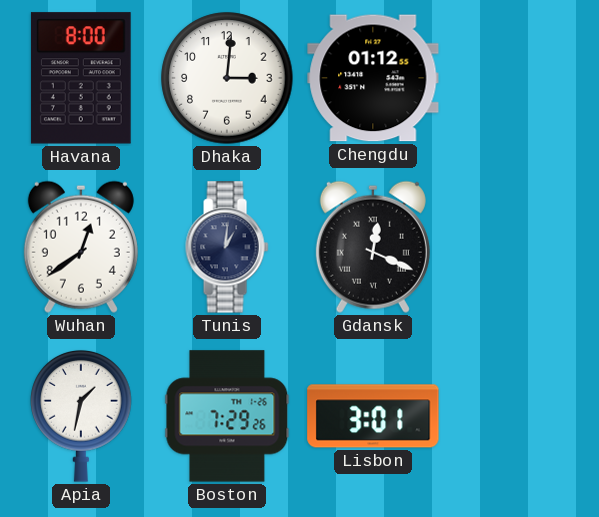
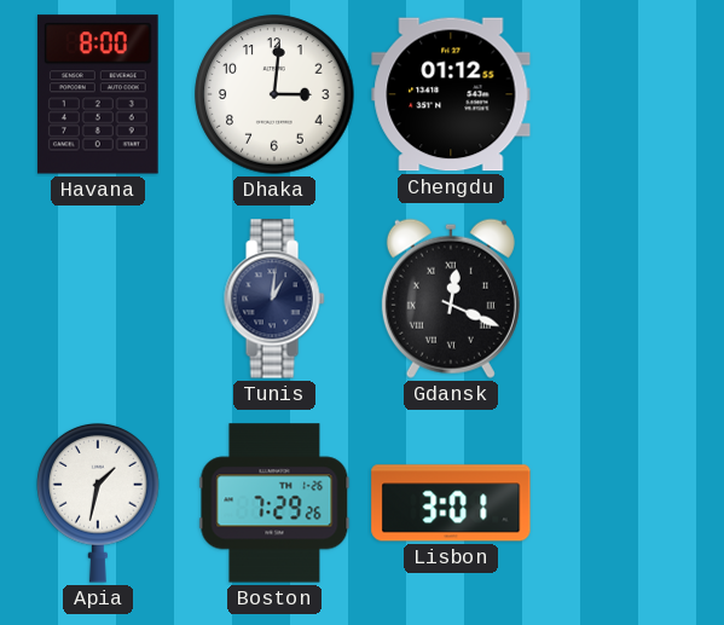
Wuhan: 12:39 -> none
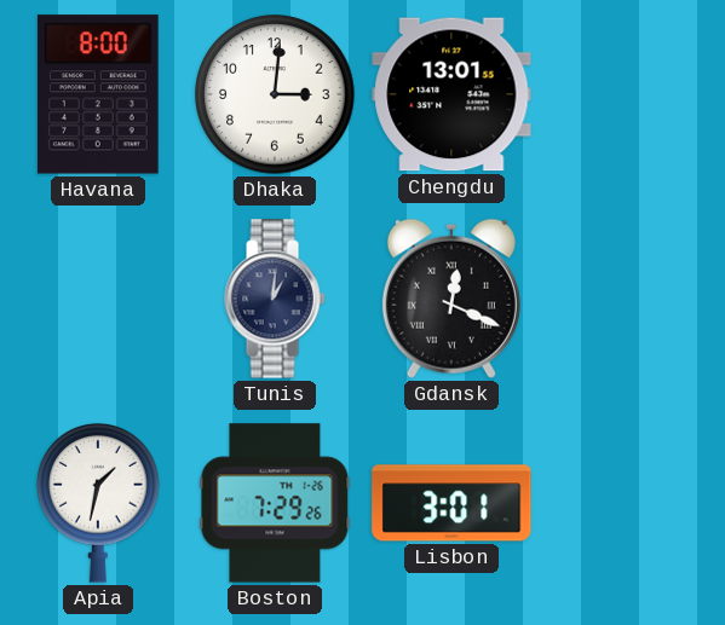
Chengdu: 01:12 -> 13:01
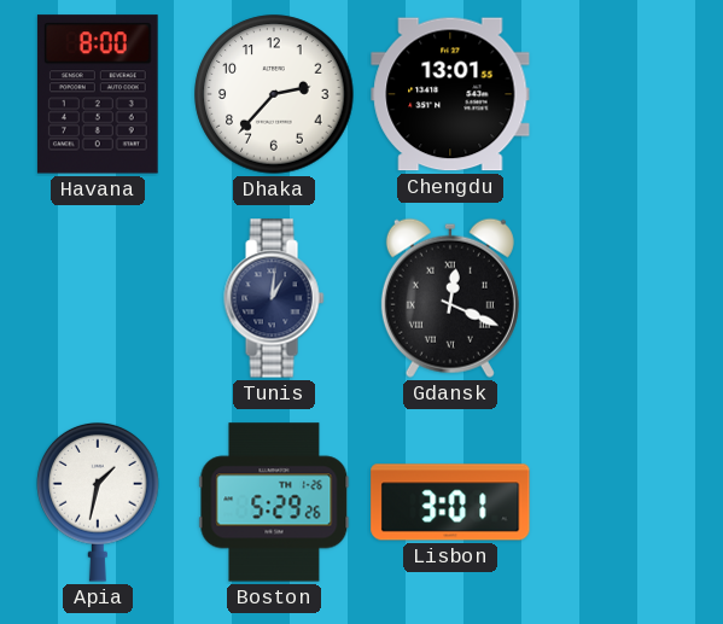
Dhaka: 3:01 -> 2:37
Boston: 7:29 -> 5:29
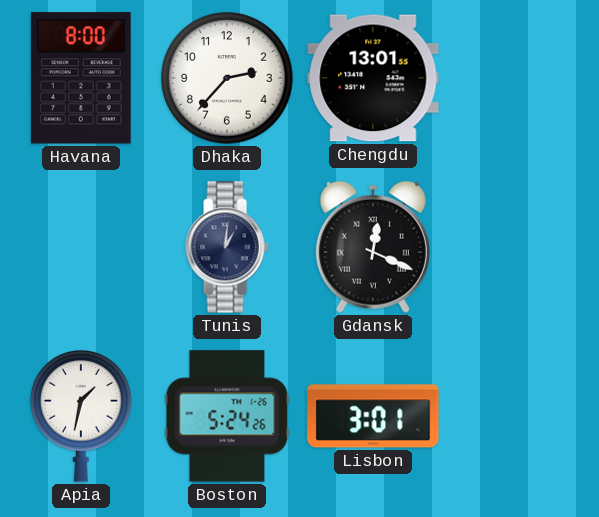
Boston: 5:29 -> 5:24
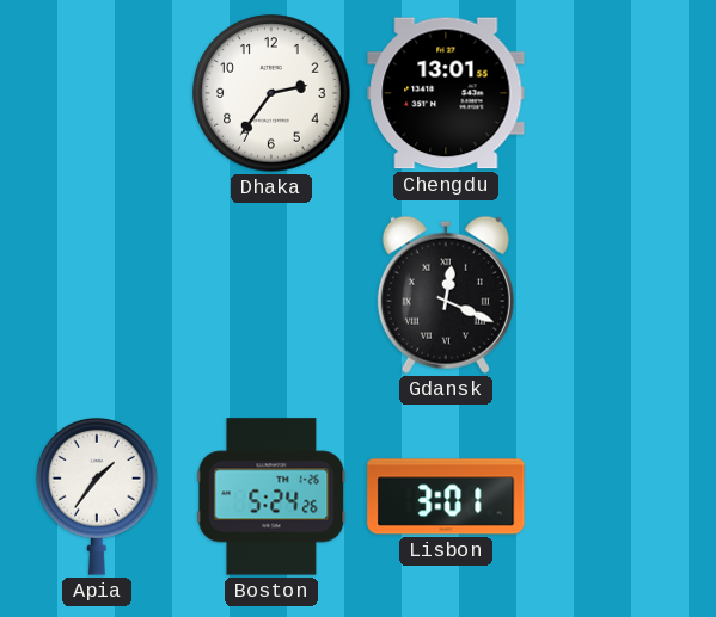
Havana: 8:00 -> none
Dhaka: 2:37 -> 2:36
Tunis: 1:01 -> none
Apia: 1:32 -> 1:36
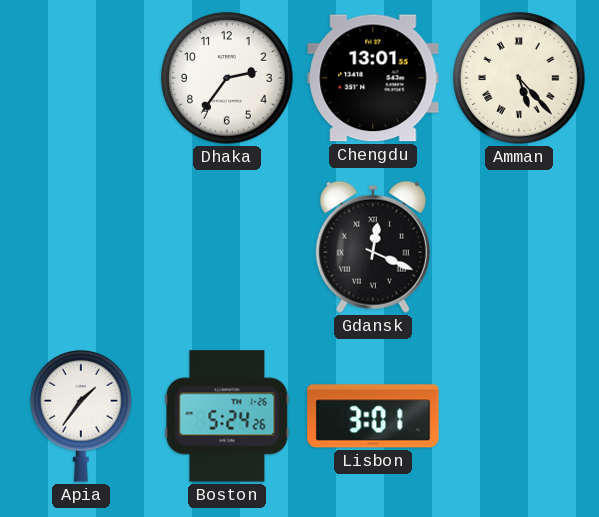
Amman: none -> 5:23
